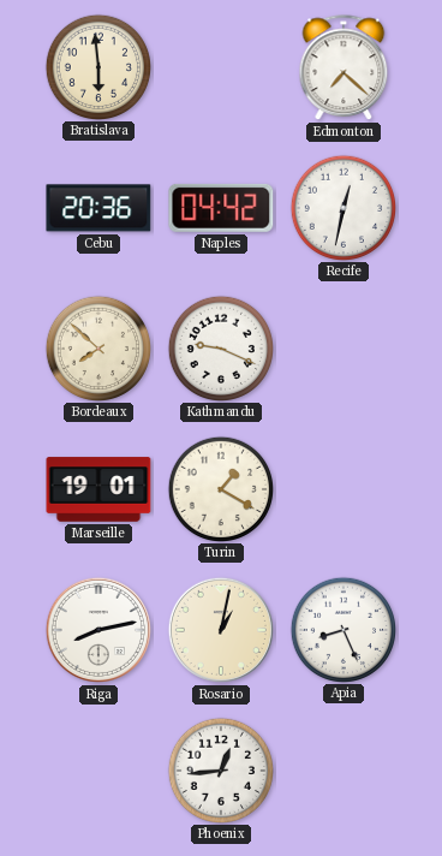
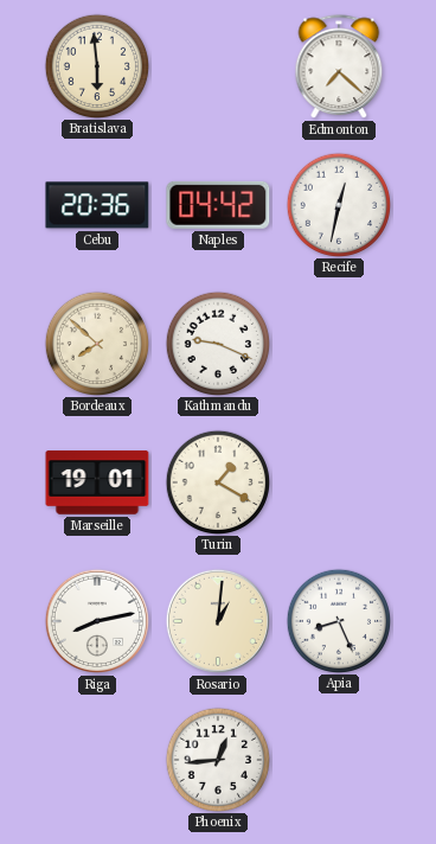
Rosario: 1:02 -> 1:01
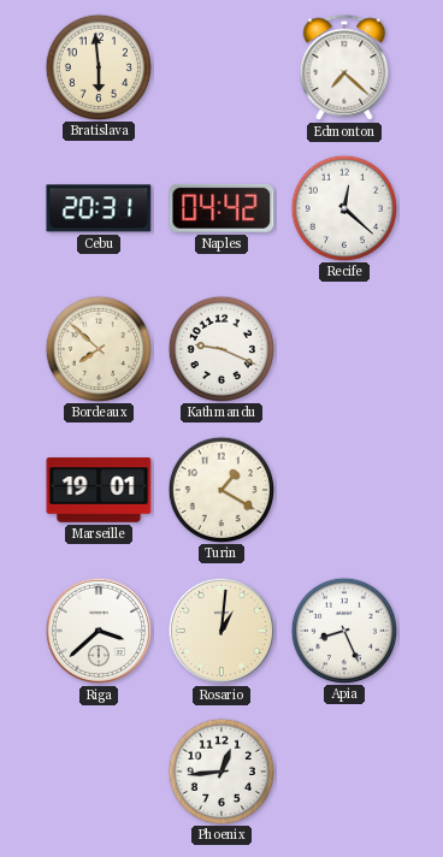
Cebu: 20:36 -> 20:31
Recife: 12:32 -> 12:22
Riga: 8:13 -> 3:38
